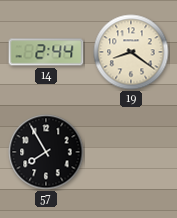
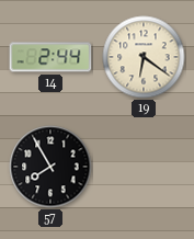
19: 8:21 -> 6:21
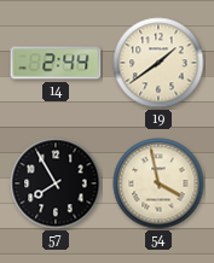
19: 6:21 -> 1:39
54: none -> 3:58
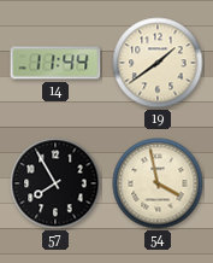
14: 2:44 -> 11:44
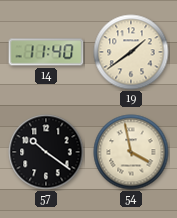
14: 11:44 -> 11:40
57: 7:55 -> 10:21
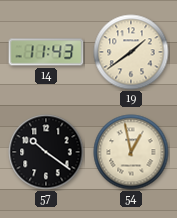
14: 11:40 -> 11:43
54: 3:58 -> 12:58
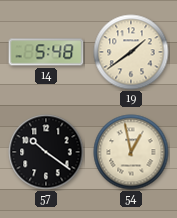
14: 11:43 -> 5:48
